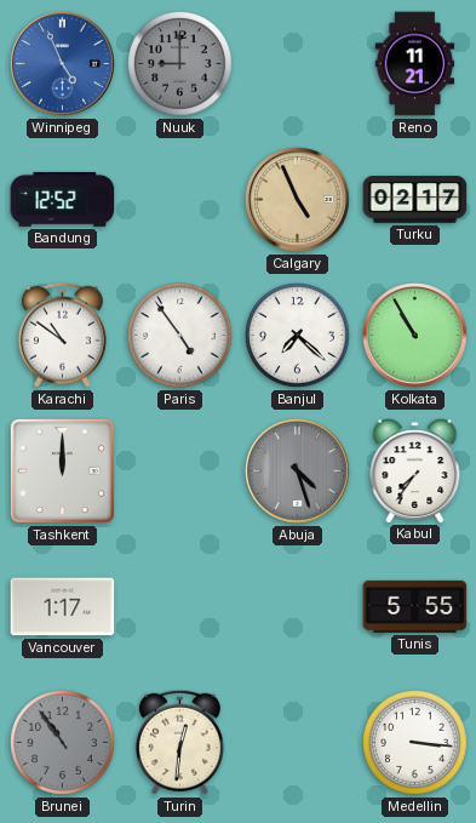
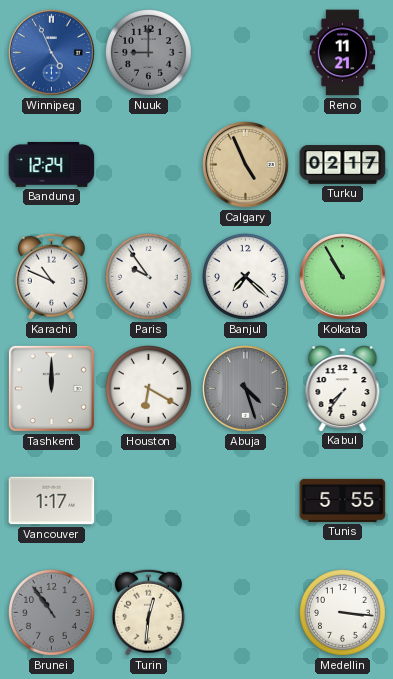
Bandung: 12:52 -> 12:24
Karachi: 10:51 -> 10:49
Paris: 4:54 -> 9:54
Houston: none -> 6:20
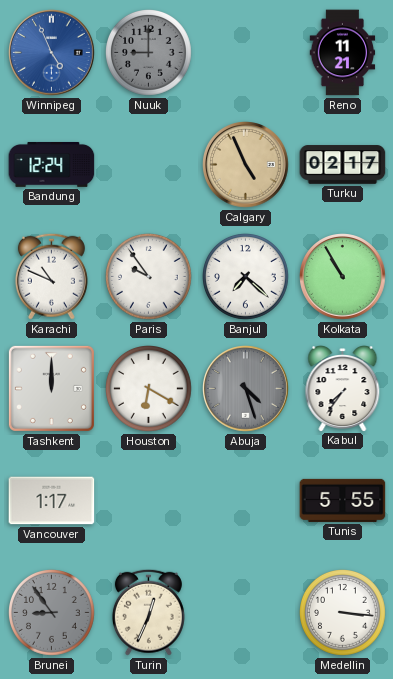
Brunei: 10:54 -> 8:54
Turin: 12:31 -> 12:34
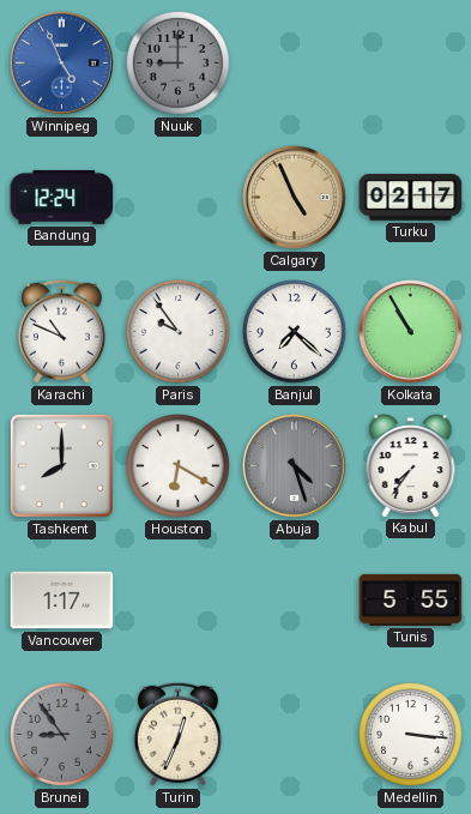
Reno: 11:21 -> none
Tashkent: 12:00 -> 8:00
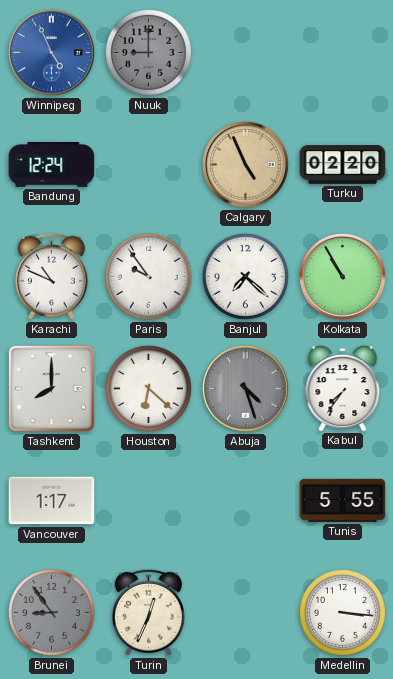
Turku: 02:17 -> 02:20
Houston: 6:20 -> 6:22
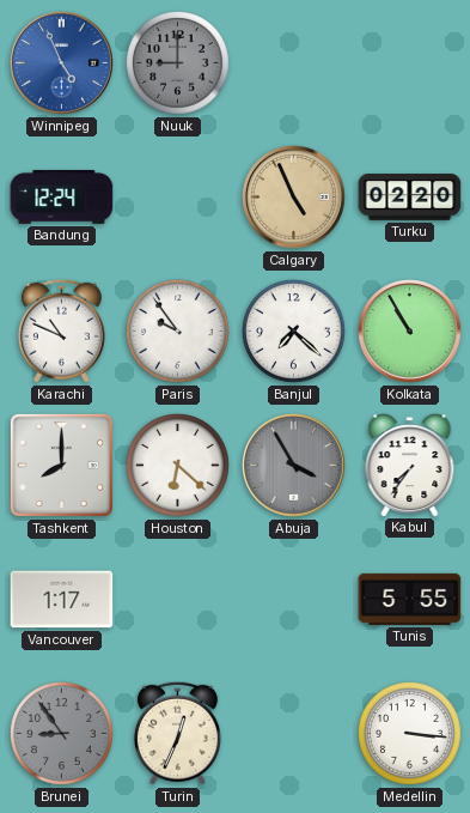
Abuja: 4:27 -> 3:55
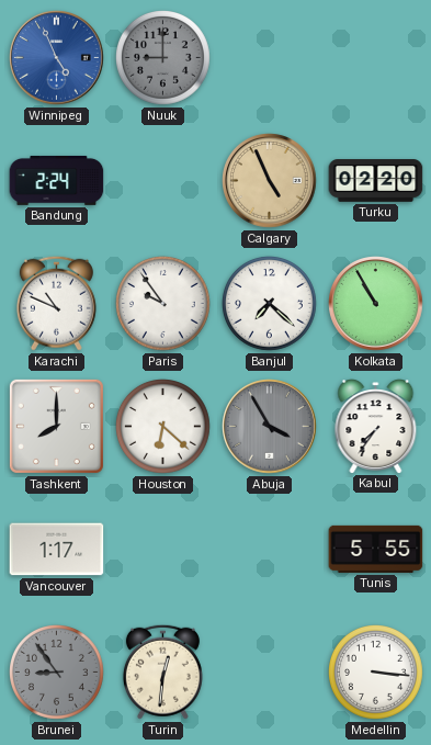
Bandung: 12:24 -> 2:24
Turin: 12:34 -> 12:31
